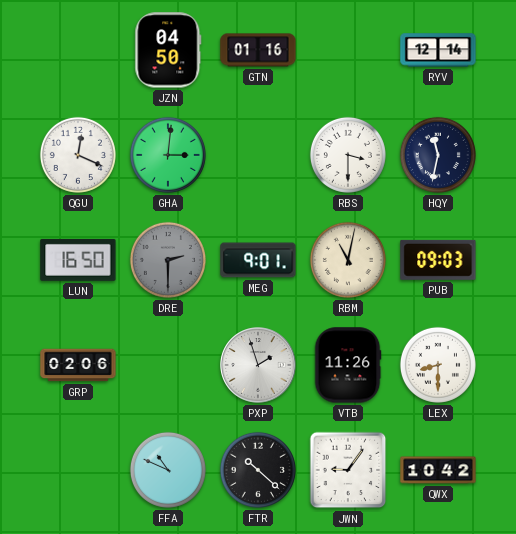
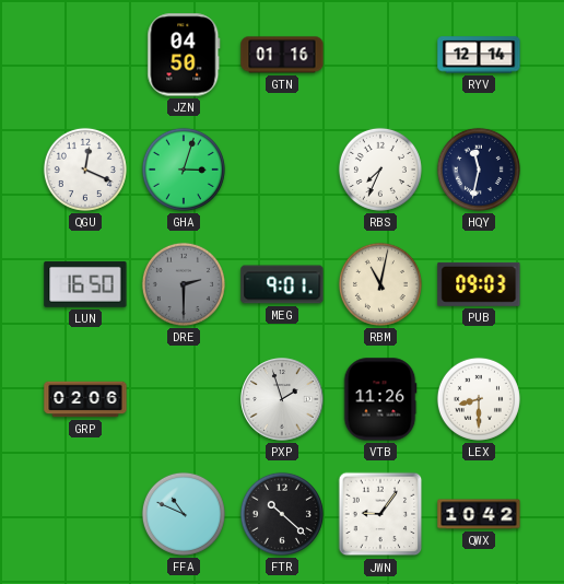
GHA: 3:01 -> 3:03
RBS: 3:30 -> 7:34
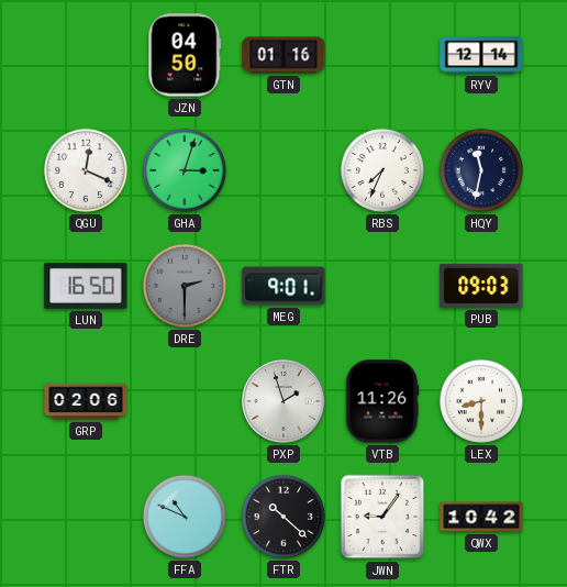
RBM: 11:02 -> none
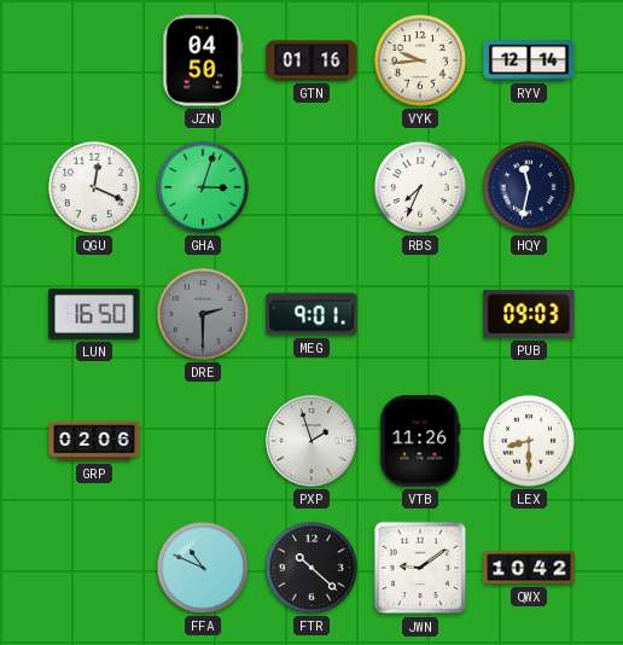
VYK: none -> 9:44
JWN: 9:06 -> 9:09
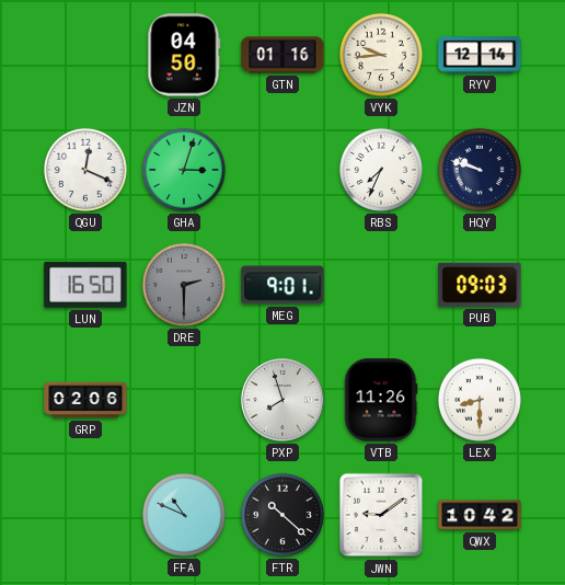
HQY: 11:32 -> 9:48
PXP: 1:57 -> 7:57
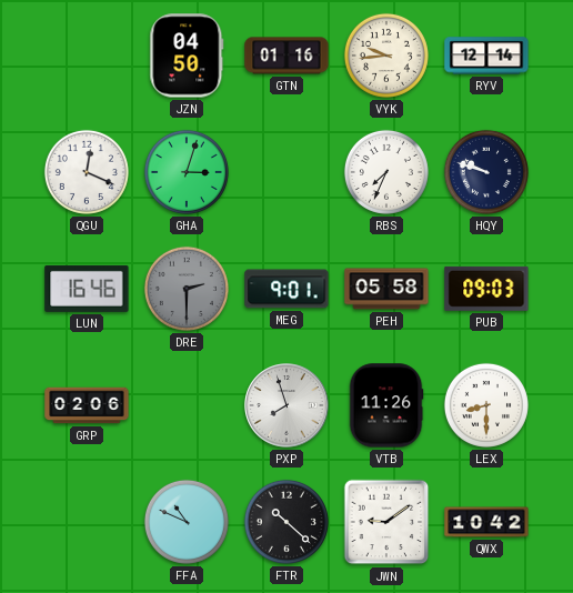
LUN: 16:50 -> 16:46
PEH: none -> 05:58
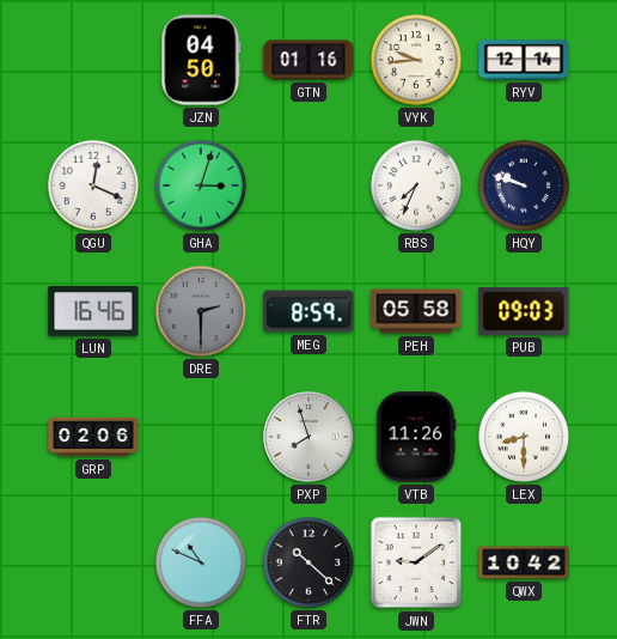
MEG: 9:01 -> 8:59
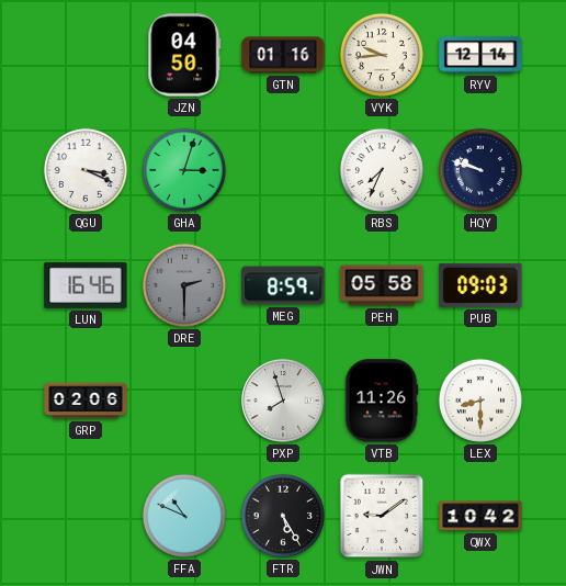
QGU: 12:19 -> 3:19
FTR: 10:22 -> 5:25
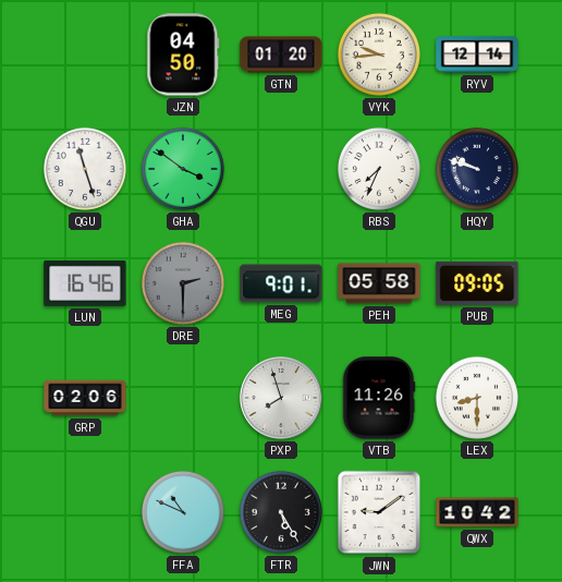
GTN: 01:16 -> 01:20
QGU: 3:19 -> 11:27
GHA: 3:03 -> 3:51
MEG: 8:59 -> 9:01
PUB: 09:03 -> 09:05
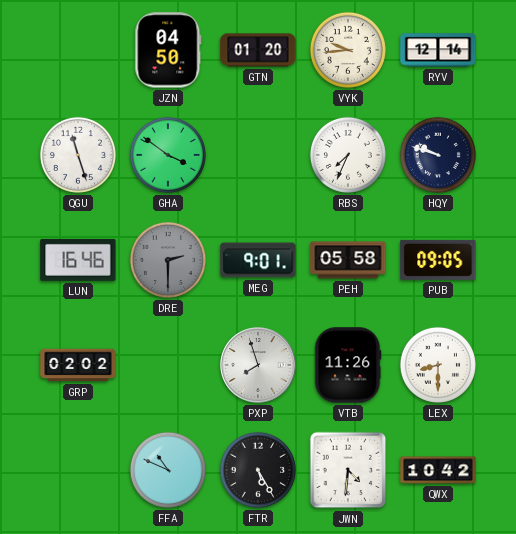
GRP: 02:06 -> 02:02
JWN: 9:09 -> 4:31
